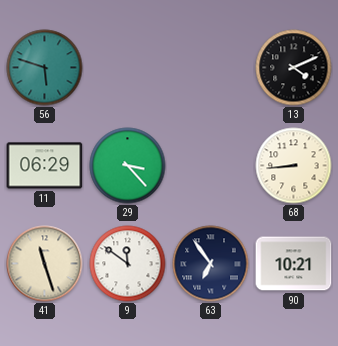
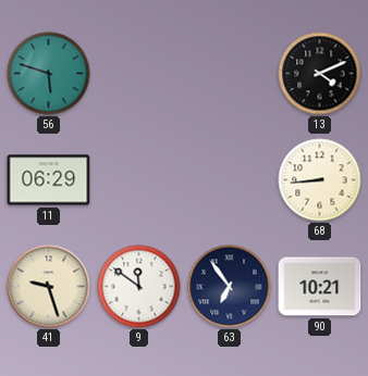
29: 3:23 -> none
41: 11:27 -> 9:27
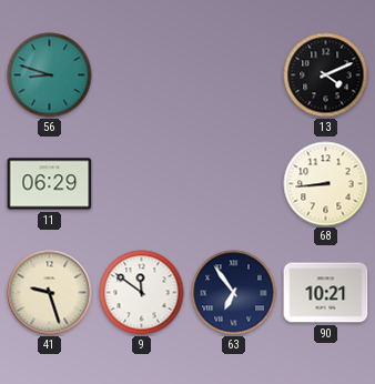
56: 5:48 -> 8:48
